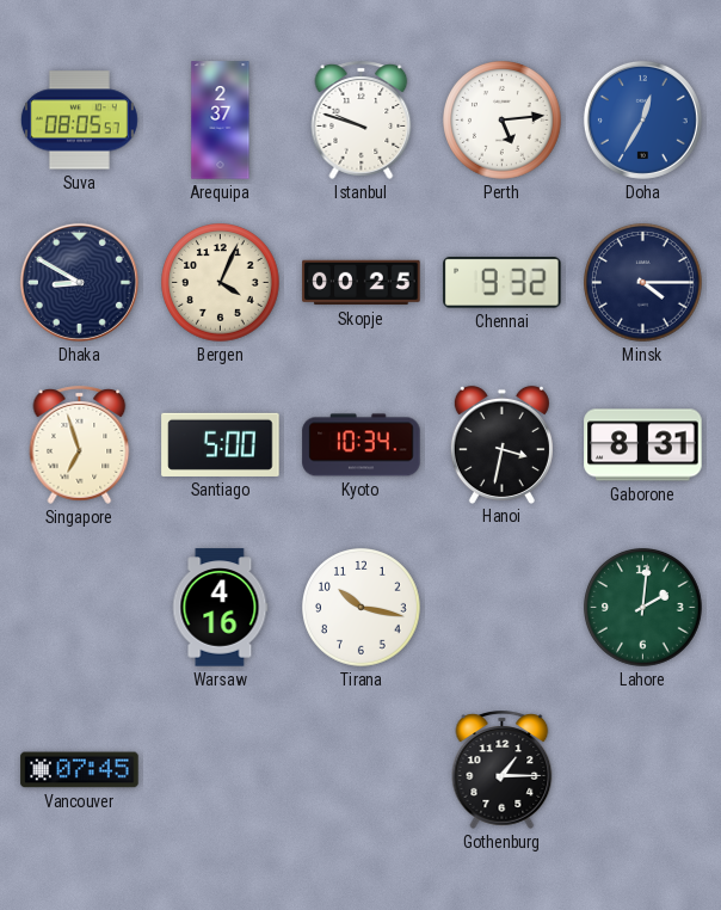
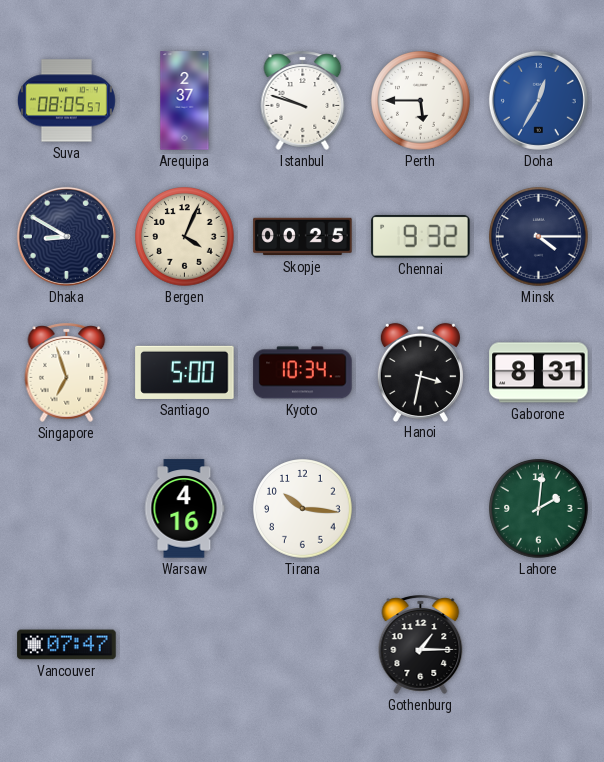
Perth: 5:14 -> 5:45
Tirana: 10:17 -> 10:16
Vancouver: 07:45 -> 07:47
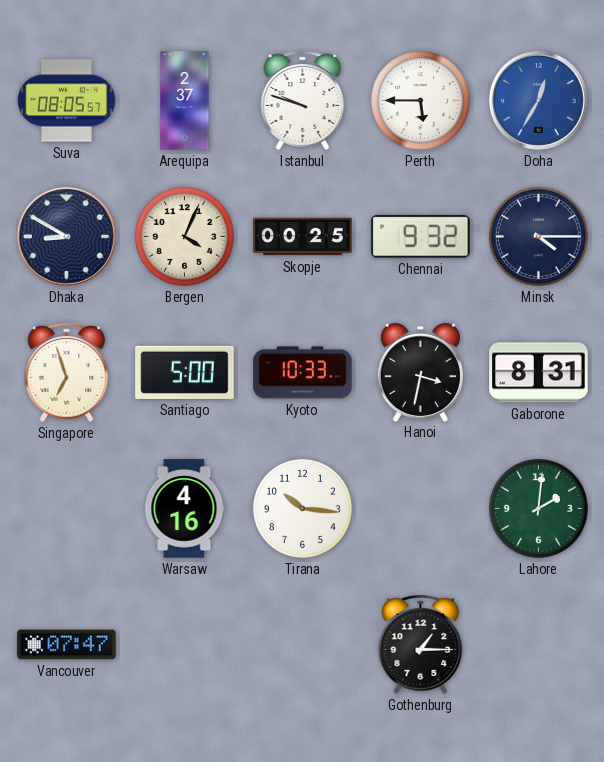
Kyoto: 10:34 -> 10:33
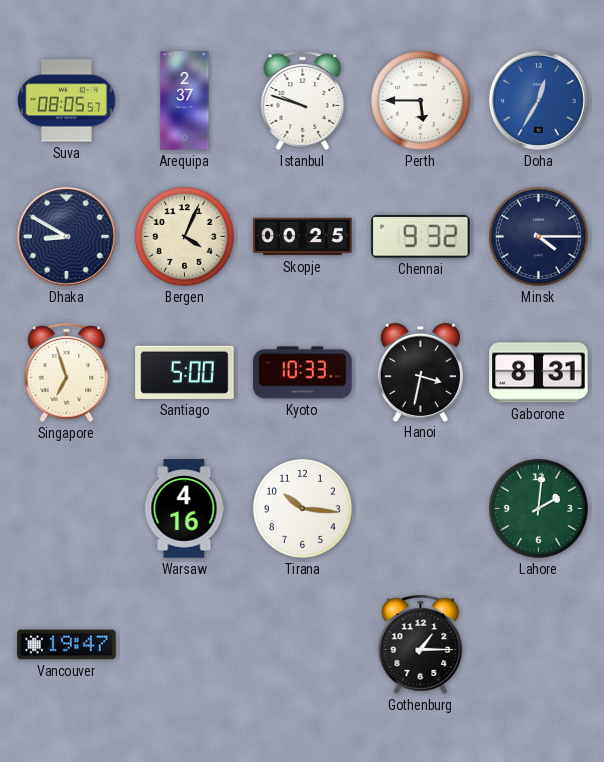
Vancouver: 07:47 -> 19:47
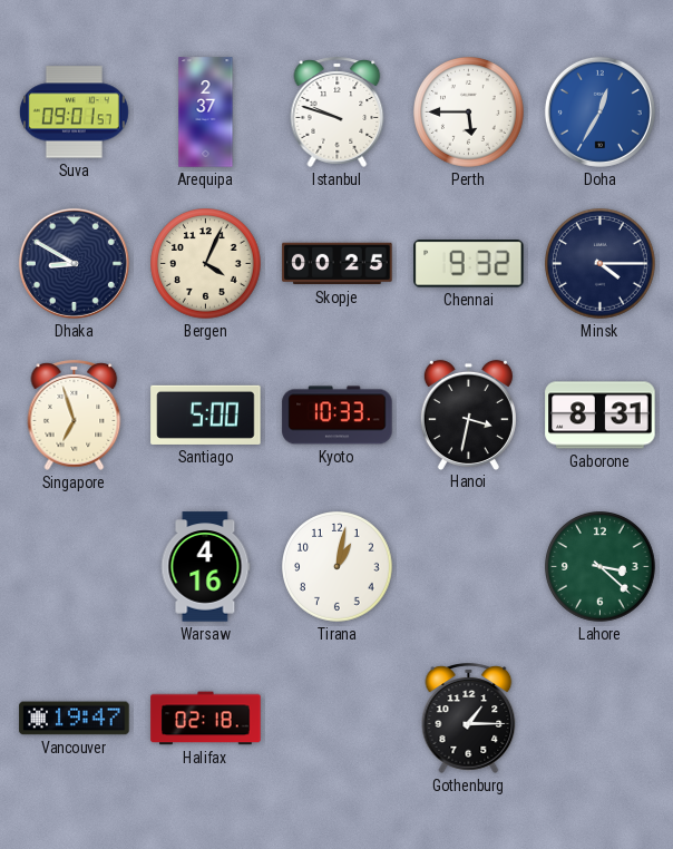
Suva: 08:05 -> 09:01
Tirana: 10:16 -> 1:02
Lahore: 2:01 -> 3:22
Halifax: none -> 02:18
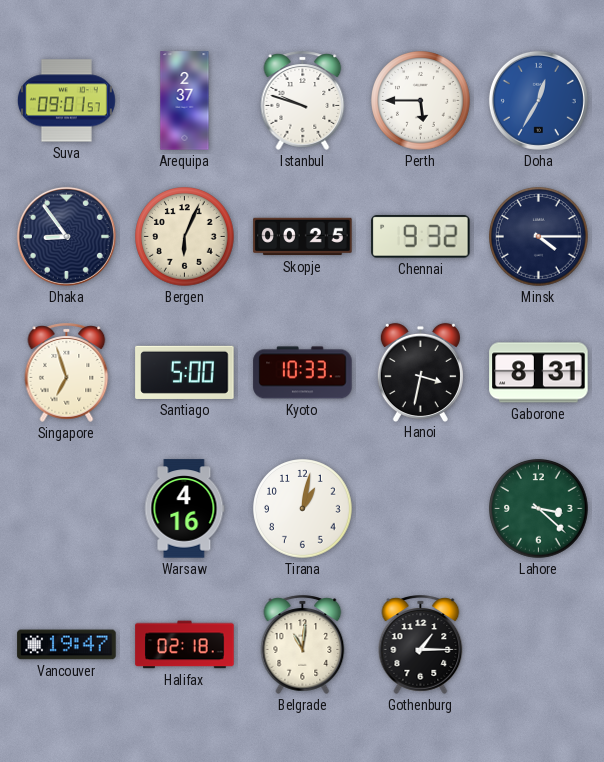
Dhaka: 8:50 -> 8:54
Bergen: 4:04 -> 6:04
Belgrade: none -> 11:01
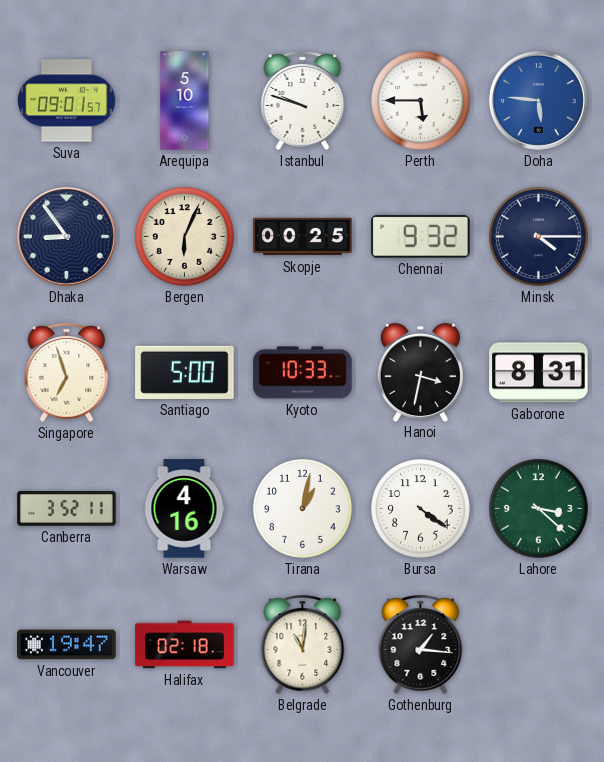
Arequipa: 2:37 -> 5:10
Doha: 12:35 -> 5:46
Canberra: none -> 3:52
Bursa: none -> 4:21
Gothenburg: 1:15 -> 1:16
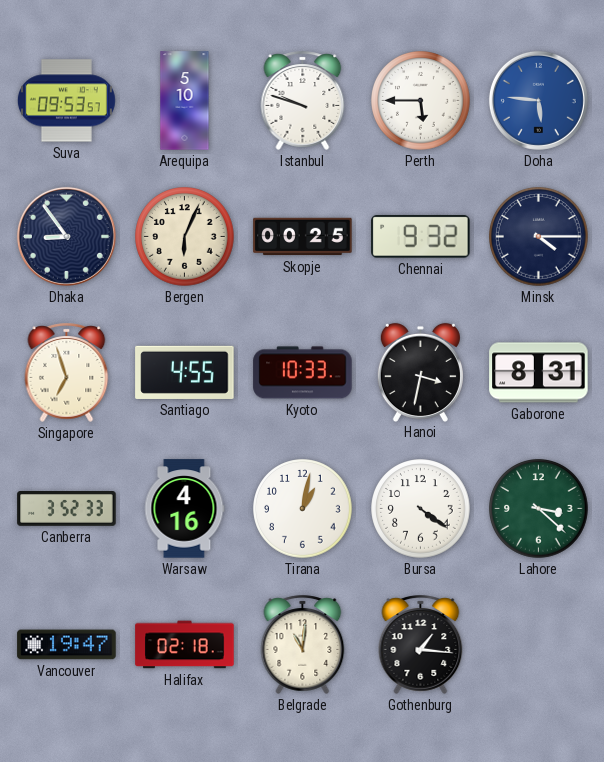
Suva: 09:01 -> 09:53
Santiago: 5:00 -> 4:55
Canberra: 3:52:11 -> 3:52:33
